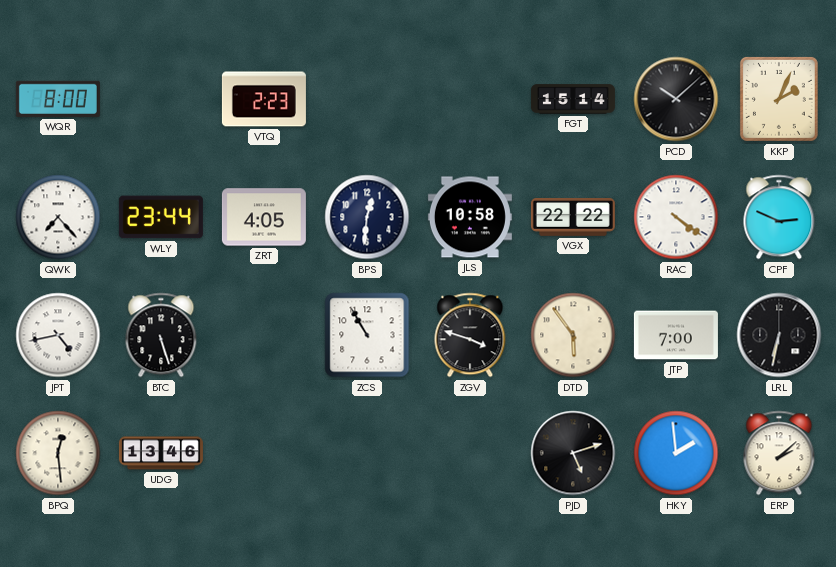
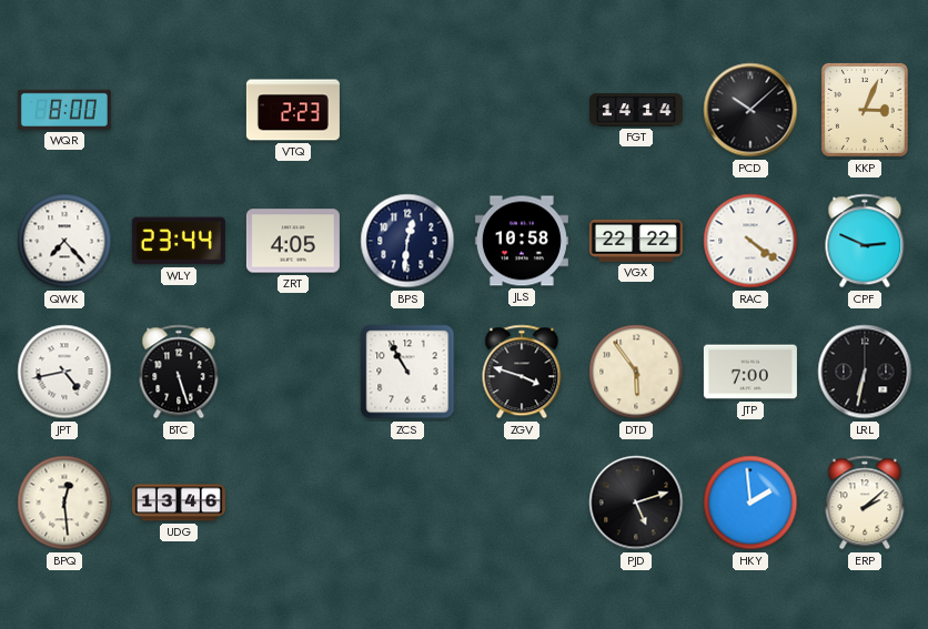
FGT: 15:14 -> 14:14
KKP: 2:04 -> 3:04
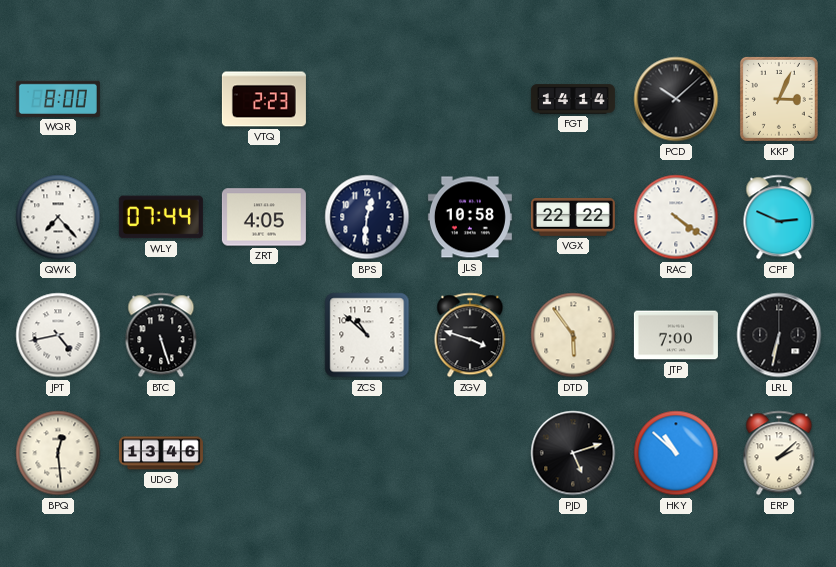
WLY: 23:44 -> 07:44
ZCS: 10:55 -> 10:52
HKY: 1:59 -> 10:52
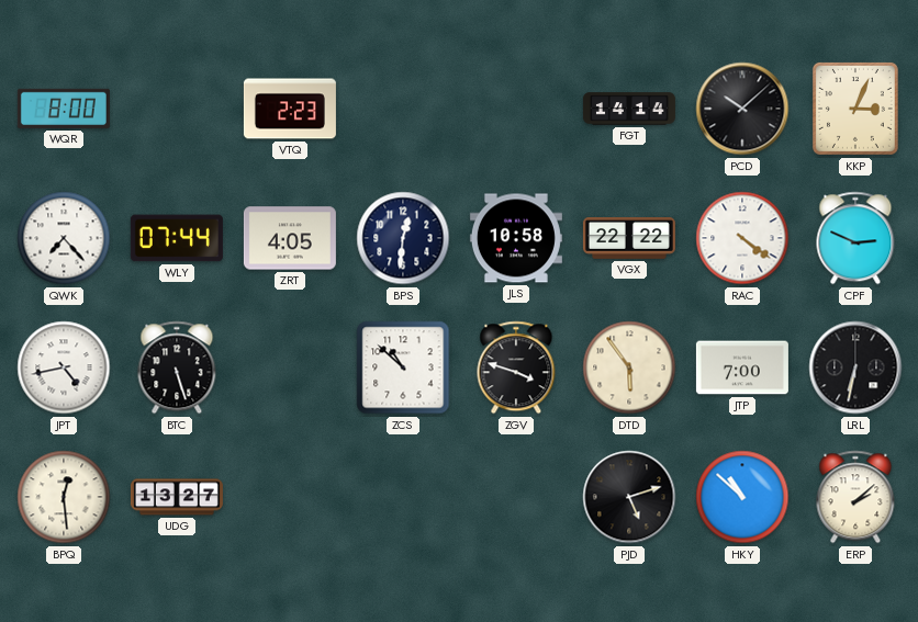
UDG: 13:46 -> 13:27
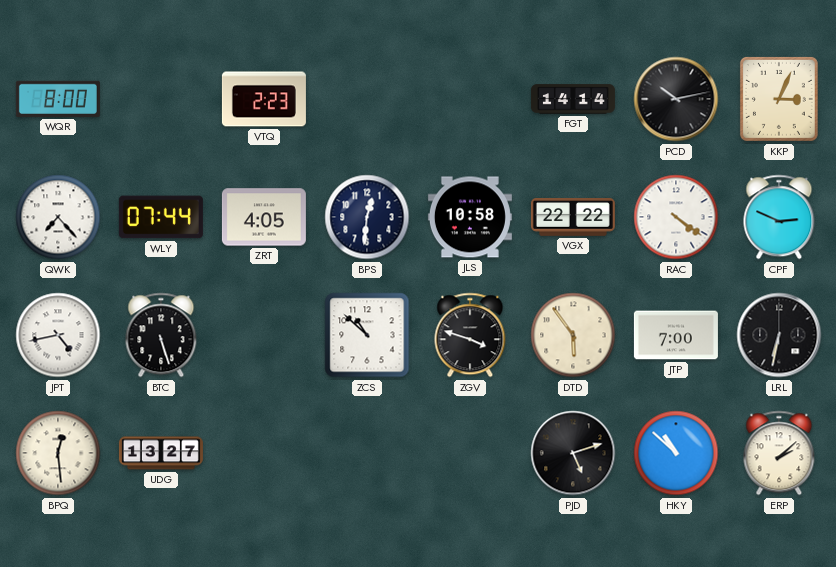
PCD: 10:08 -> 10:13
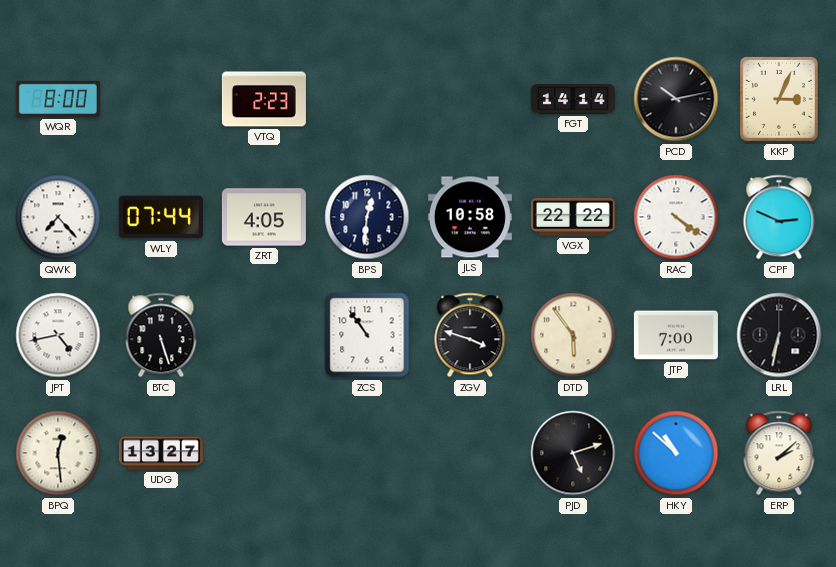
ZCS: 10:52 -> 10:54
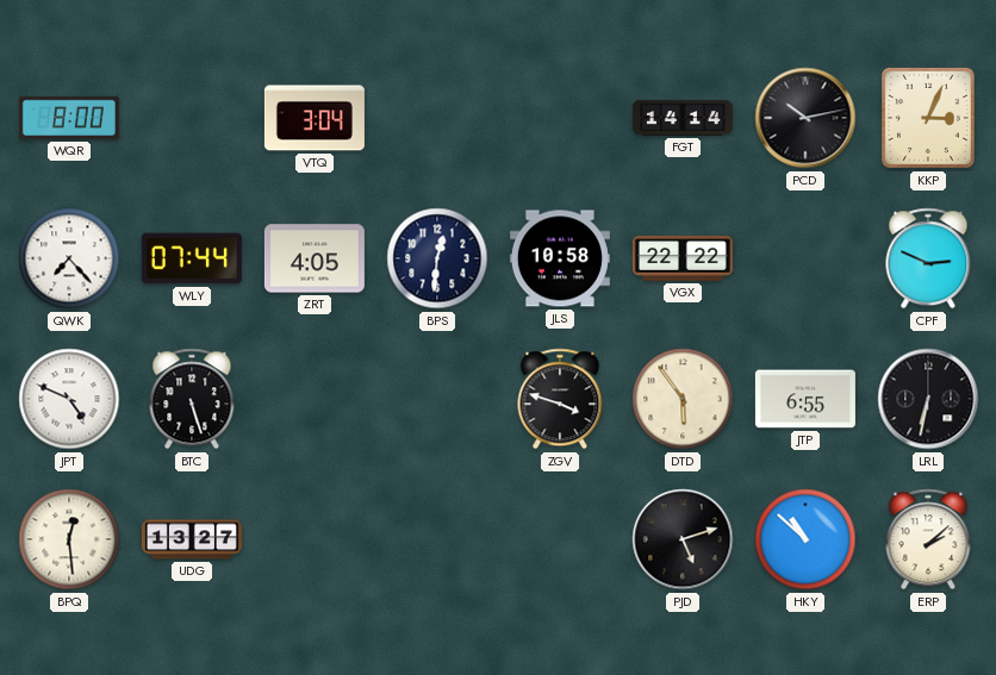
VTQ: 2:23 -> 3:04
RAC: 4:21 -> none
JPT: 4:43 -> 4:49
ZCS: 10:54 -> none
JTP: 7:00 -> 6:55
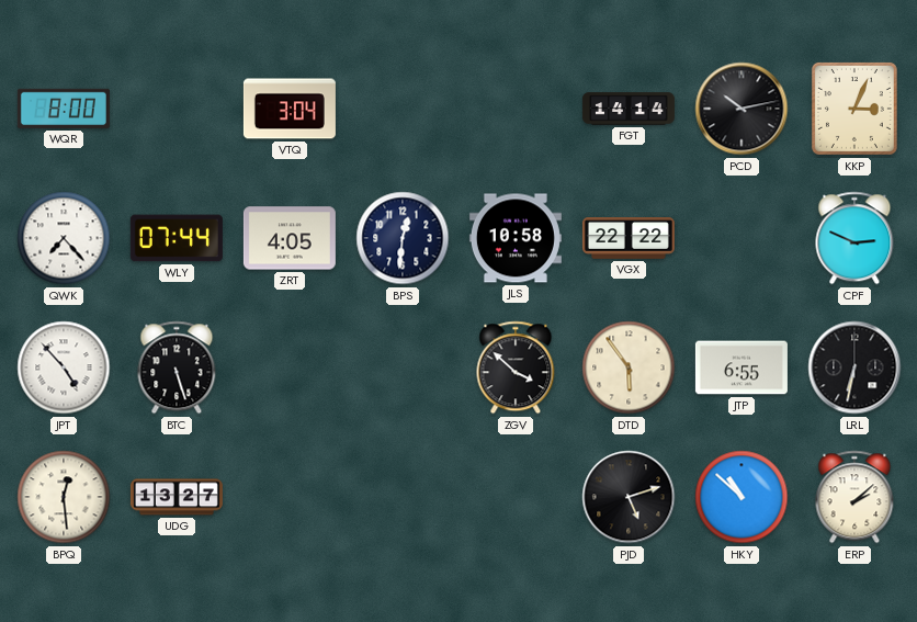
JPT: 4:49 -> 4:53
ZGV: 3:48 -> 3:52
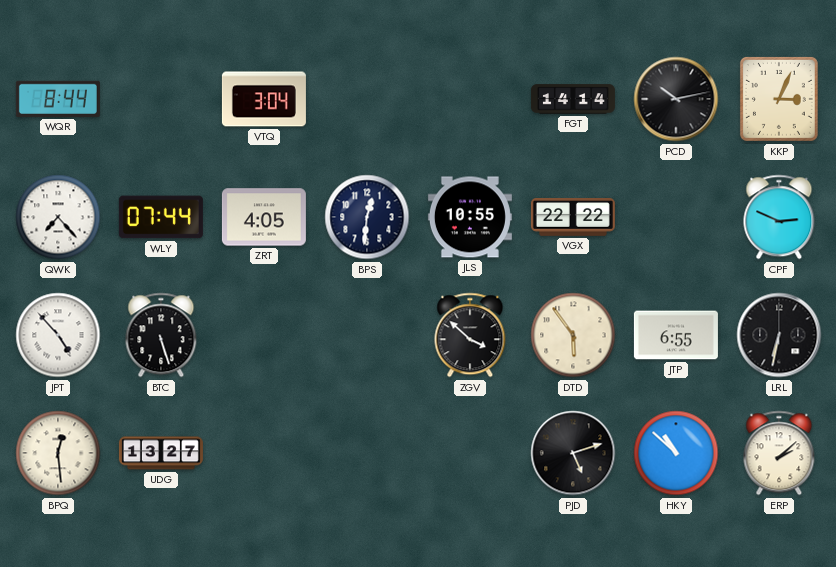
WQR: 8:00 -> 8:44
JLS: 10:58 -> 10:55
